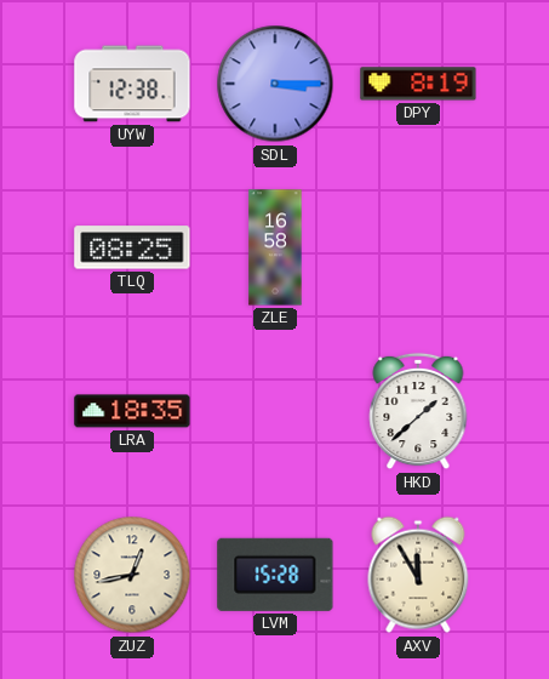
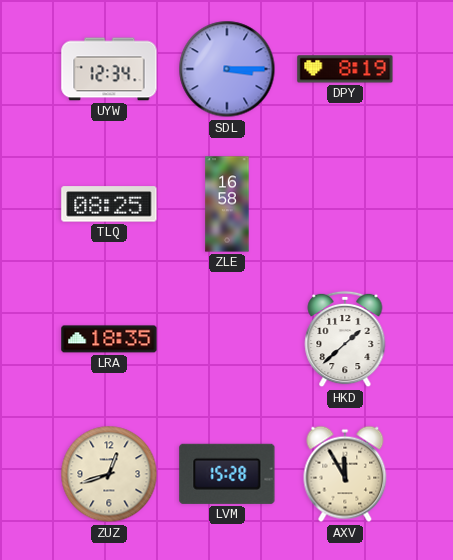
UYW: 12:38 -> 12:34
ZUZ: 12:43 -> 12:42
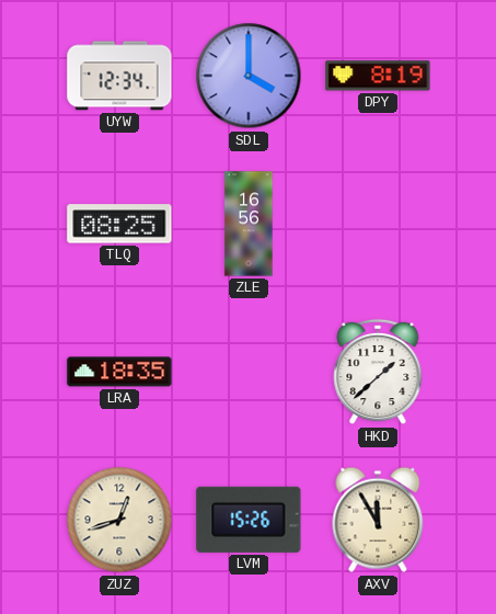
SDL: 3:15 -> 4:00
ZLE: 16:58 -> 16:56
LVM: 15:28 -> 15:26
